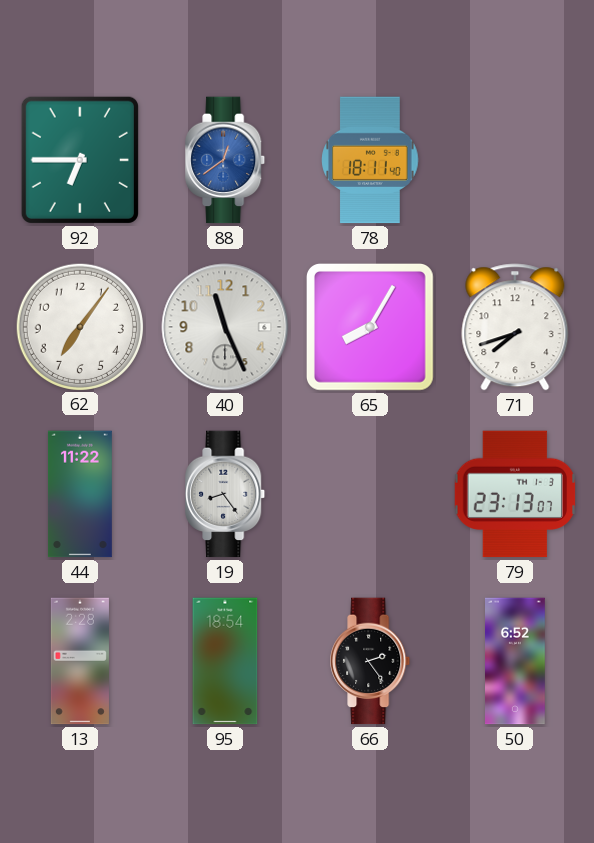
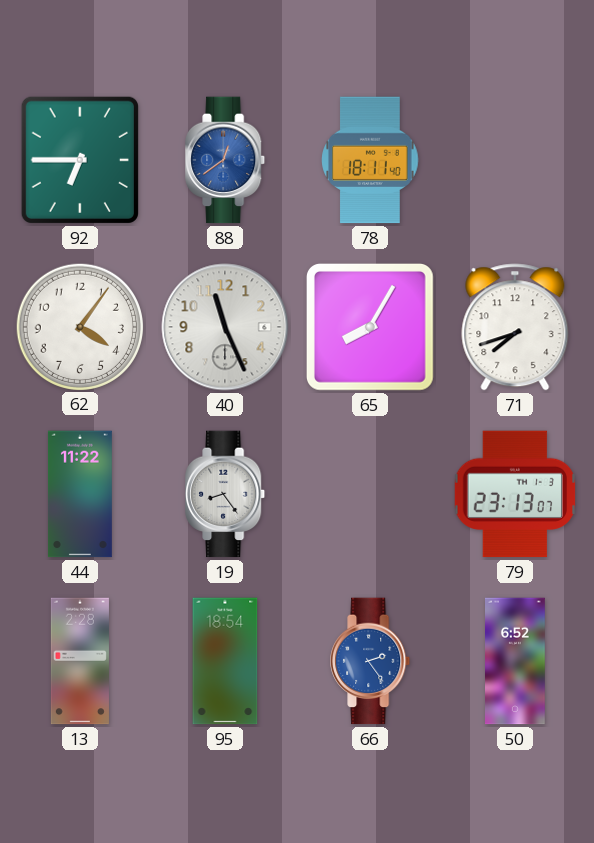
62: 7:06 -> 4:06
66 dial: black -> blue
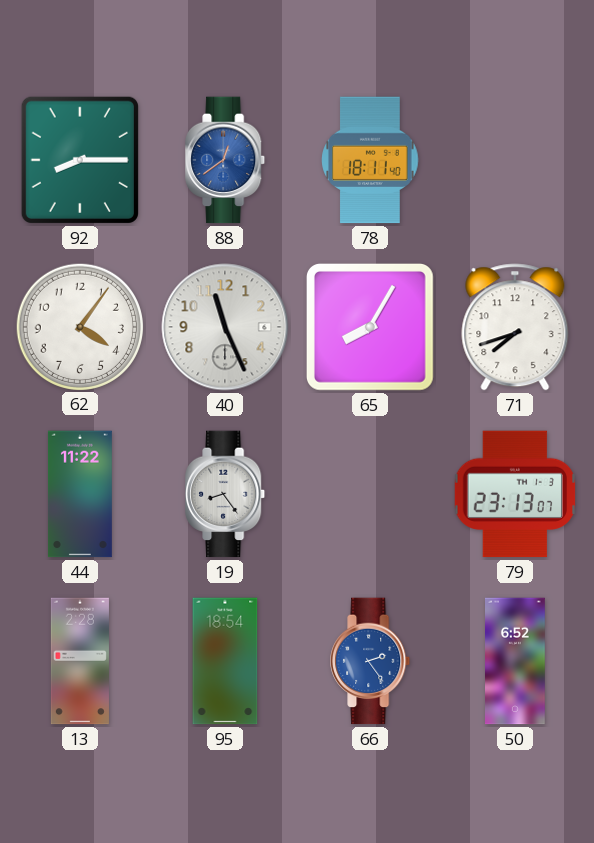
92: 6:45 -> 8:15
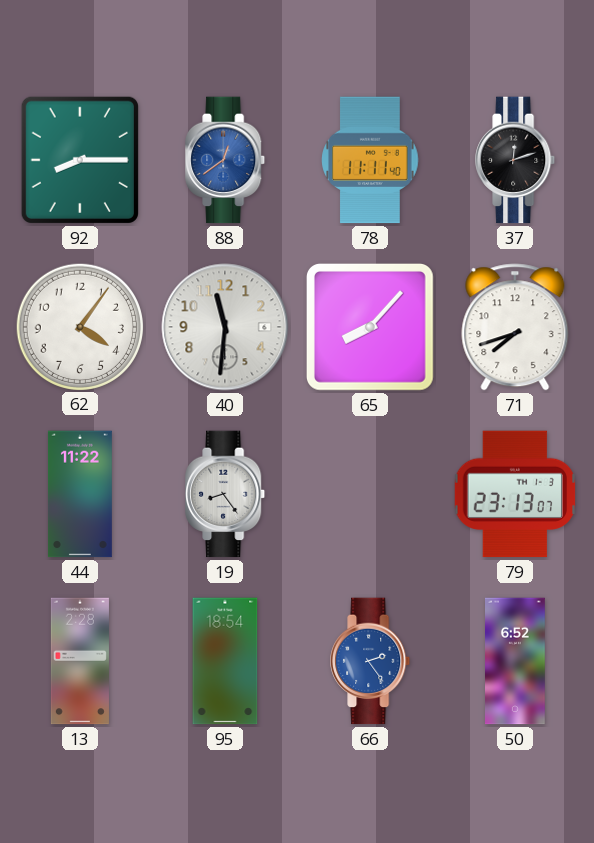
78: 18:11 -> 11:11
37: none -> 12:12
40: 11:26 -> 11:31
65: 8:05 -> 8:07
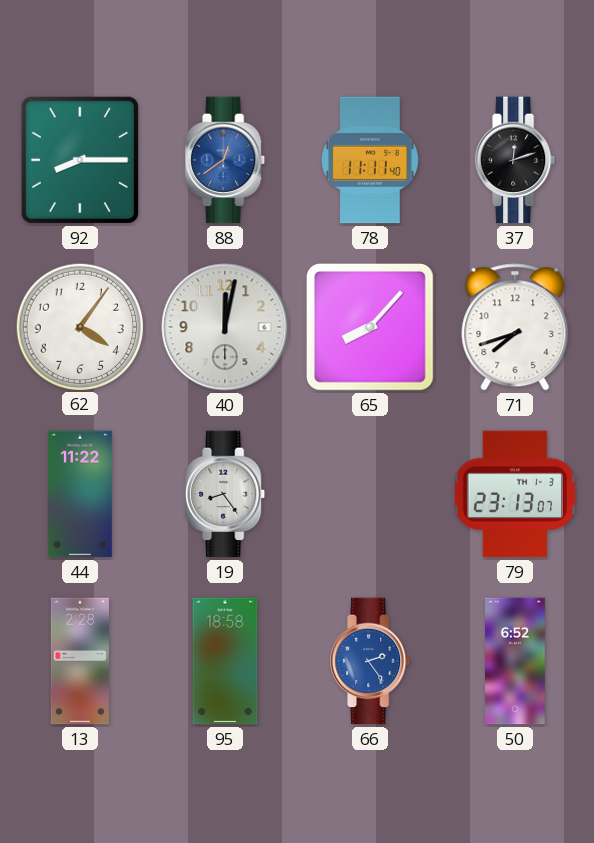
40: 11:31 -> 12:02
95: 18:54 -> 18:58
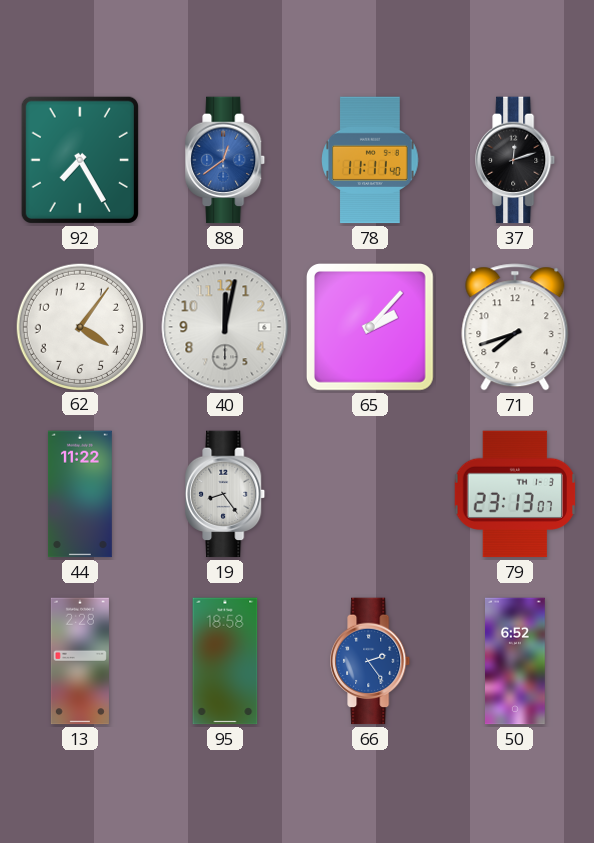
92: 8:15 -> 7:25
65: 8:07 -> 2:07
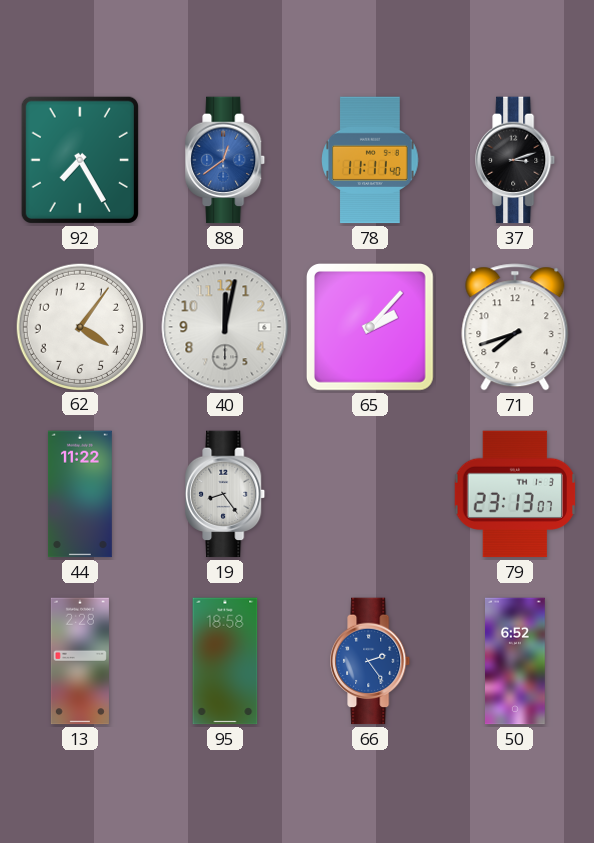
37: 12:12 -> 3:12
